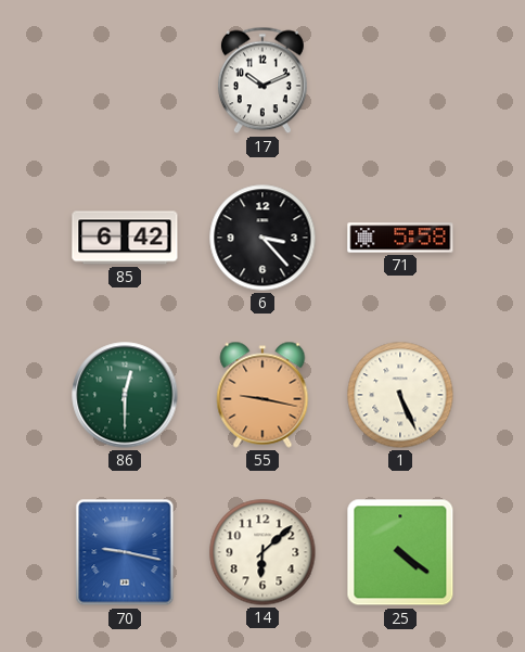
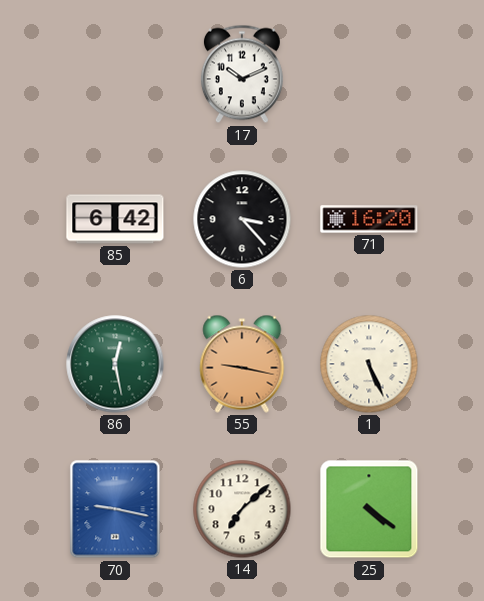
71: 5:58 -> 16:20
86: 12:30 -> 12:28
14: 6:08 -> 7:08
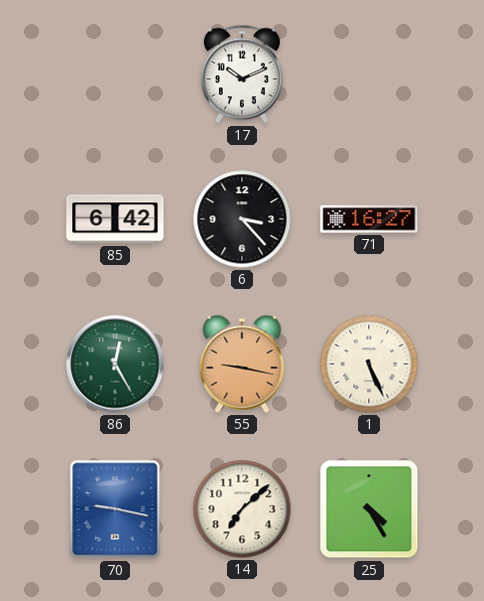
71: 16:20 -> 16:27
86: 12:28 -> 12:25
25: 4:21 -> 4:25
